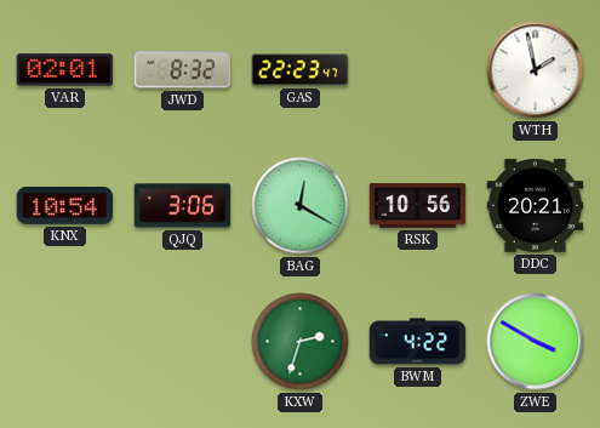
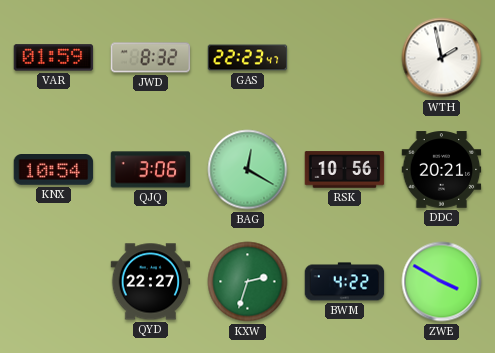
VAR: 02:01 -> 01:59
QYD: none -> 22:27
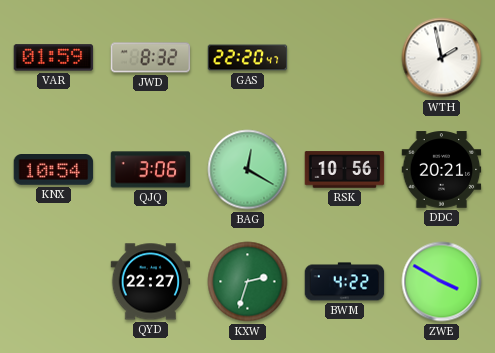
GAS: 22:23 -> 22:20
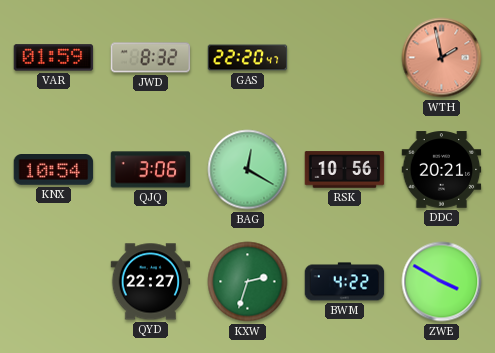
WTH dial: white -> salmon
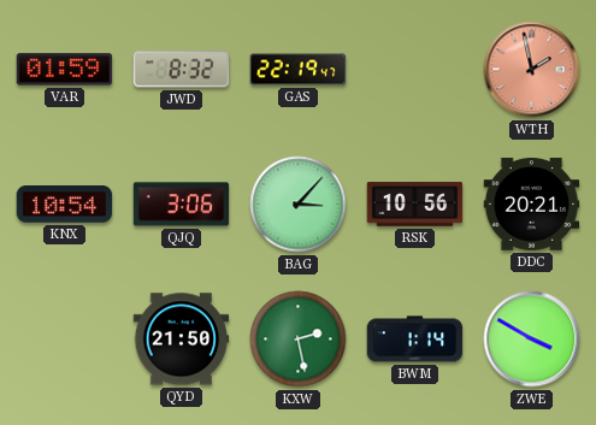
GAS: 22:20 -> 22:19
BAG: 12:20 -> 3:07
QYD: 22:27 -> 21:50
KXW: 2:33 -> 2:28
BWM: 4:22 -> 1:14
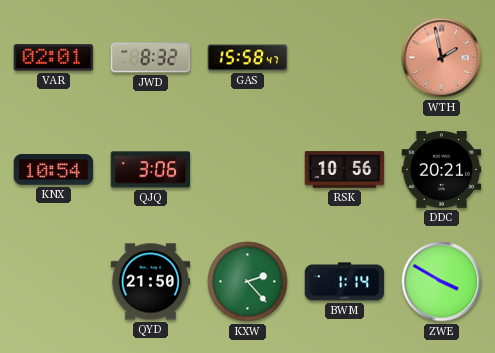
VAR: 01:59 -> 02:01
GAS: 22:19 -> 15:58
BAG: 3:07 -> none
KXW: 2:28 -> 2:23
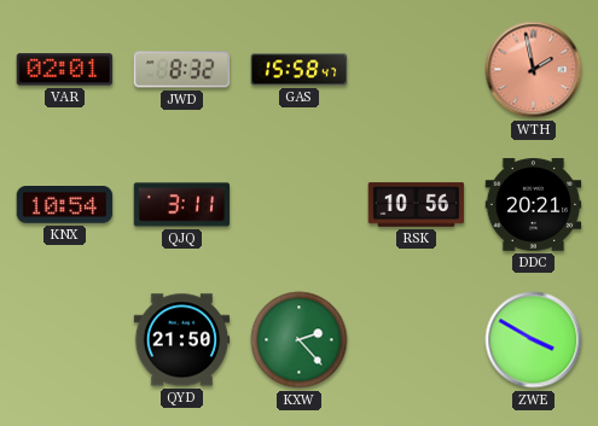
QJQ: 3:06 -> 3:11
BWM: 1:14 -> none
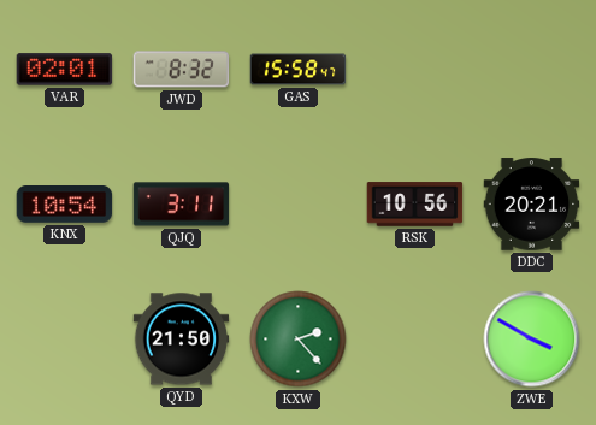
WTH: 1:58 -> none
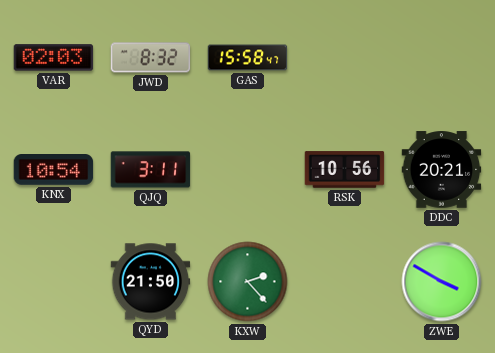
VAR: 02:01 -> 02:03
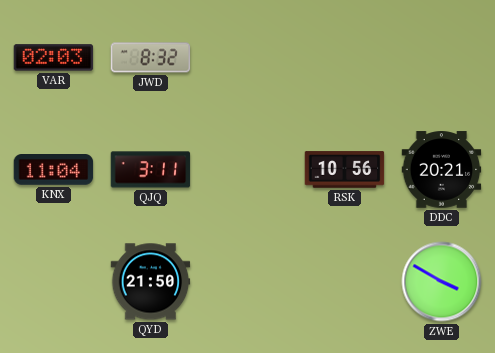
GAS: 15:58 -> none
KNX: 10:54 -> 11:04
KXW: 2:23 -> none
